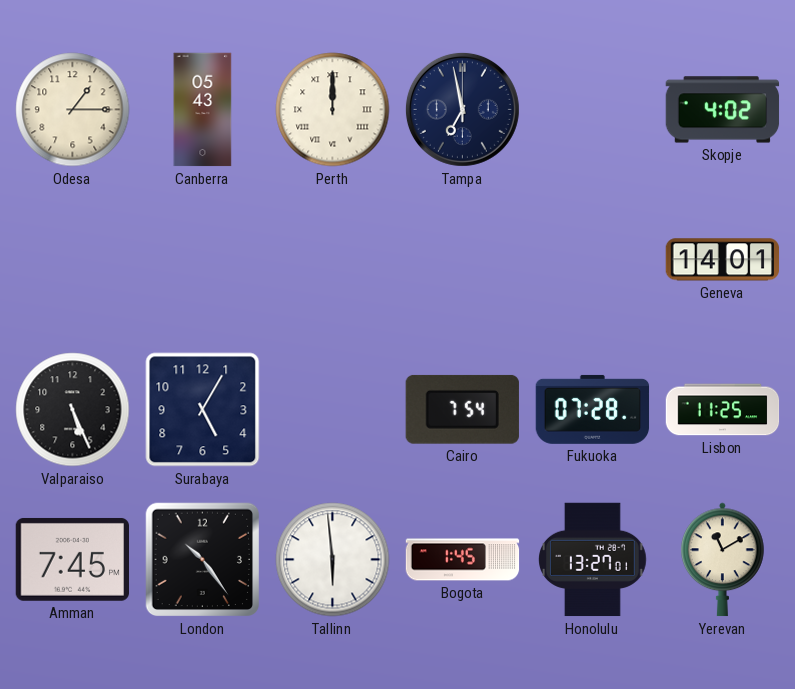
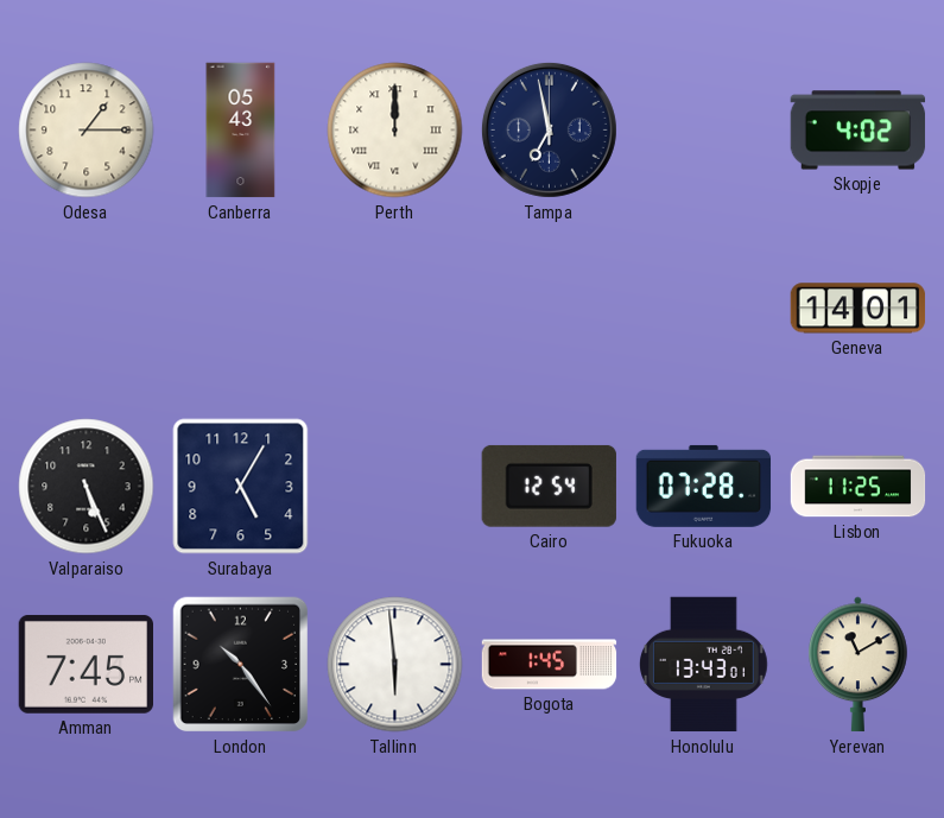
Cairo: 7:54 -> 12:54
Honolulu: 13:27 -> 13:43
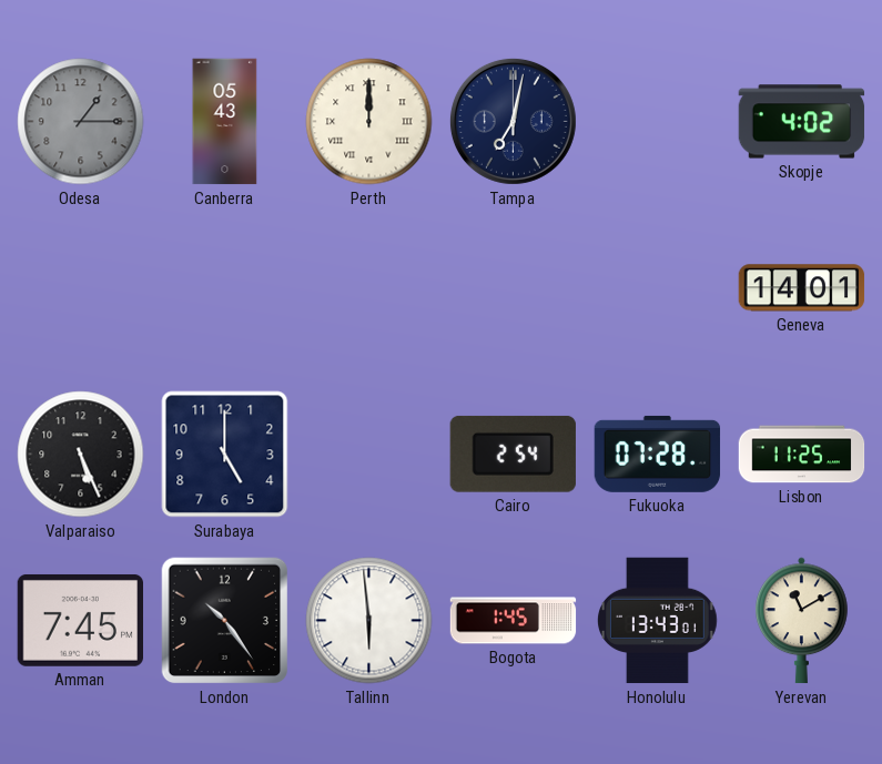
Odesa dial: cream -> grey
Tampa: 6:58 -> 7:02
Surabaya: 5:05 -> 5:00
Cairo: 12:54 -> 2:54
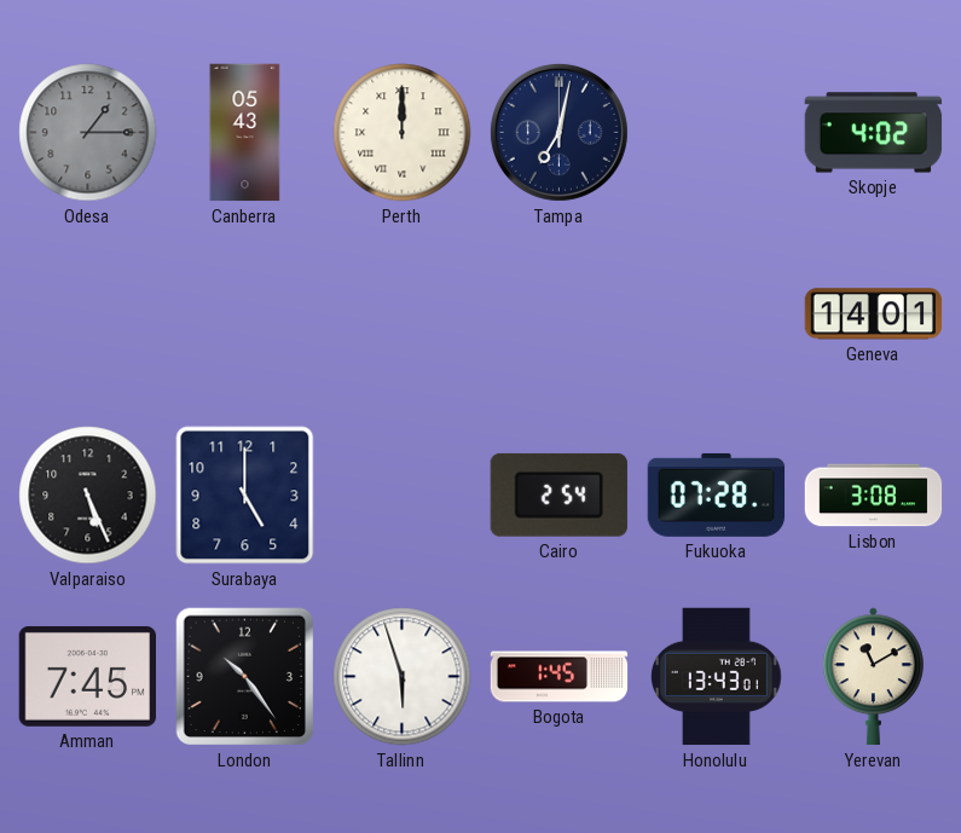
Lisbon: 11:25 -> 3:08
Tallinn: 5:59 -> 5:57
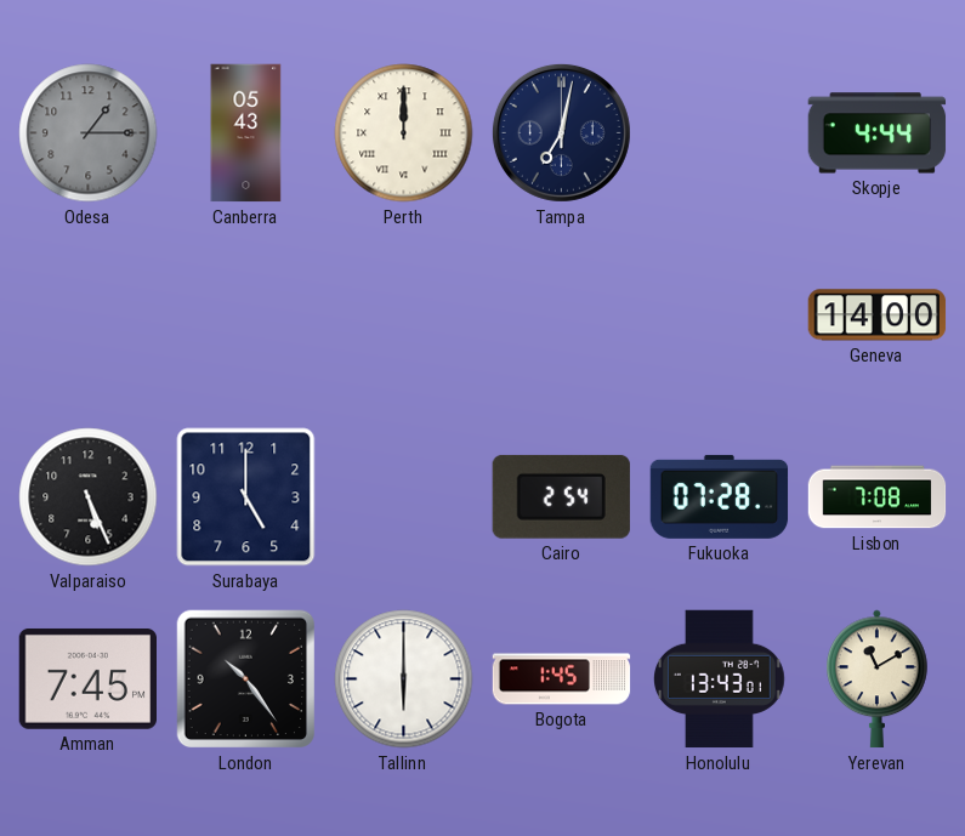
Skopje: 4:02 -> 4:44
Geneva: 14:01 -> 14:00
Lisbon: 3:08 -> 7:08
Tallinn: 5:57 -> 6:00
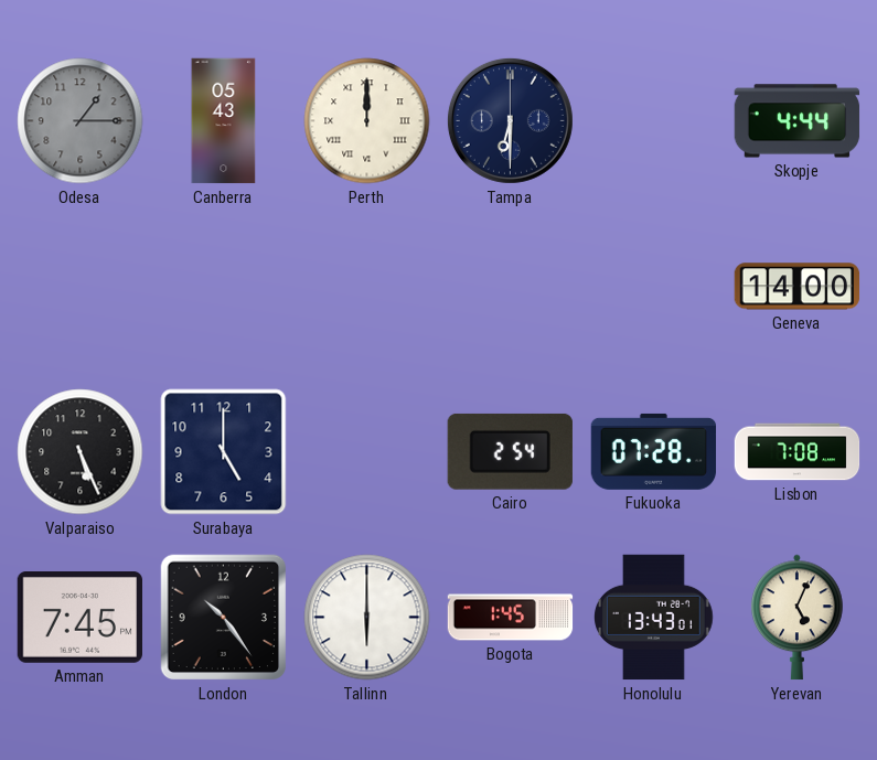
Tampa: 7:02 -> 6:30
Yerevan: 11:10 -> 5:04
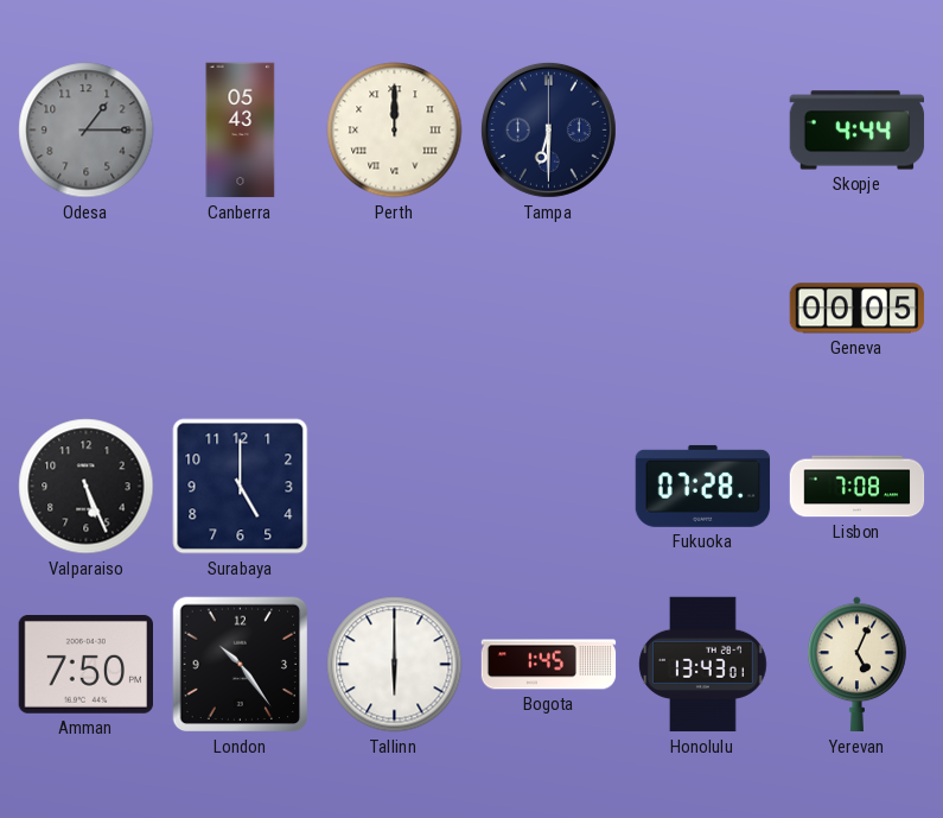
Geneva: 14:00 -> 00:05
Cairo: 2:54 -> none
Amman: 7:45 -> 7:50
